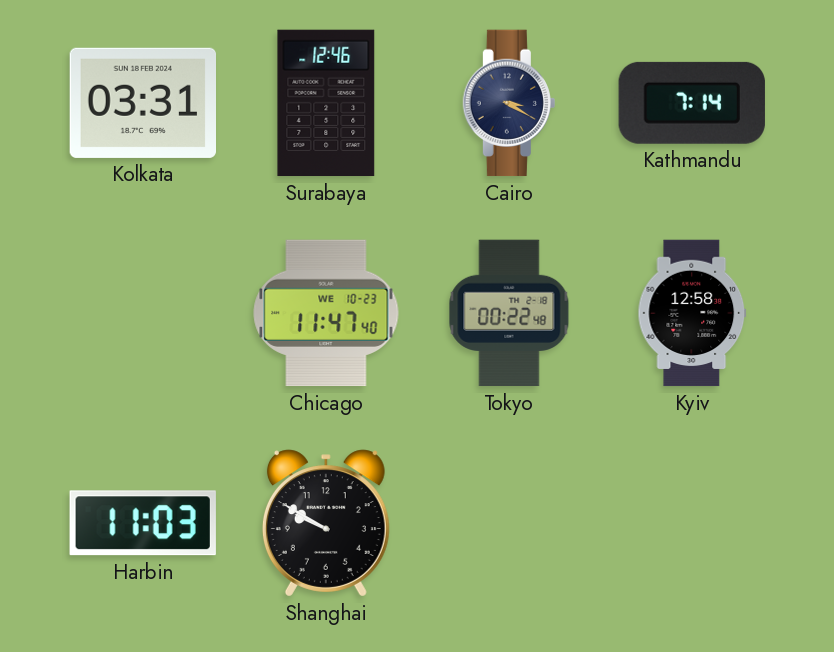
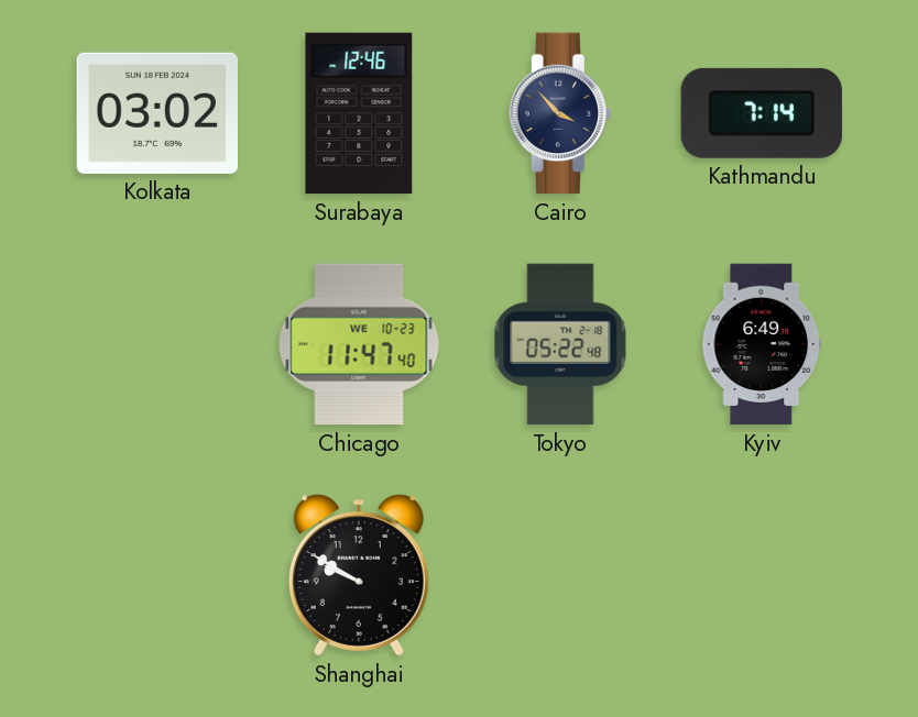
Kolkata: 03:31 -> 03:02
Cairo: 3:20 -> 3:53
Tokyo: 00:22 -> 05:22
Kyiv: 12:58 -> 6:49
Harbin: 11:03 -> none
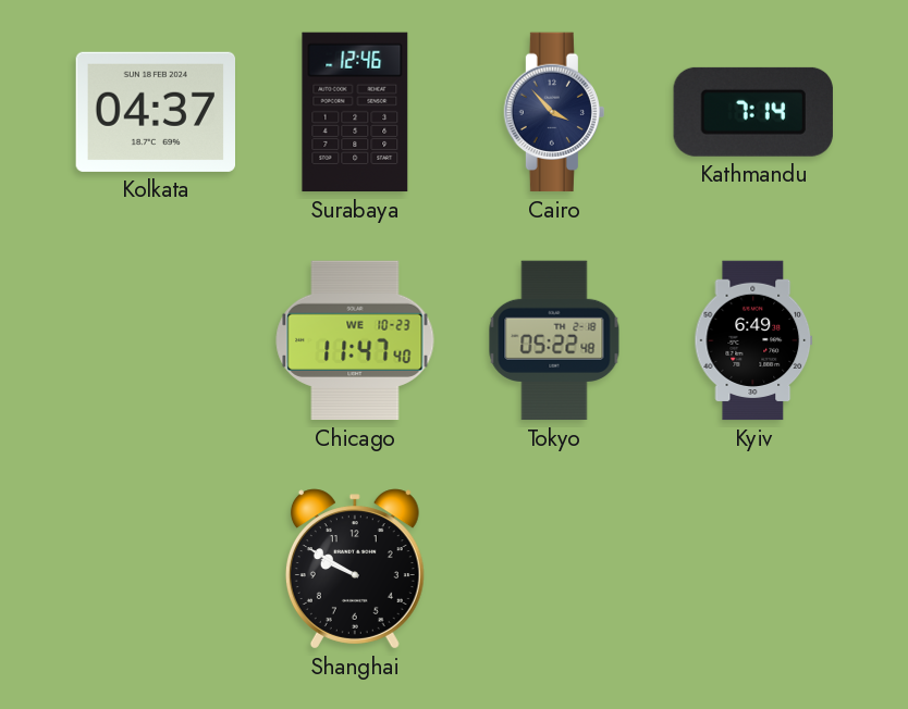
Kolkata: 03:02 -> 04:37
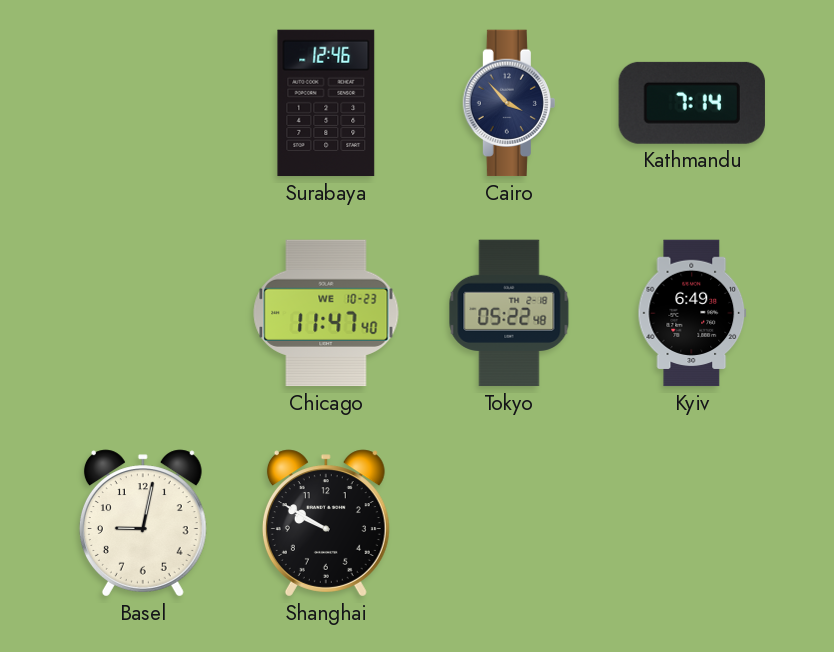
Kolkata: 04:37 -> none
Basel: none -> 9:02
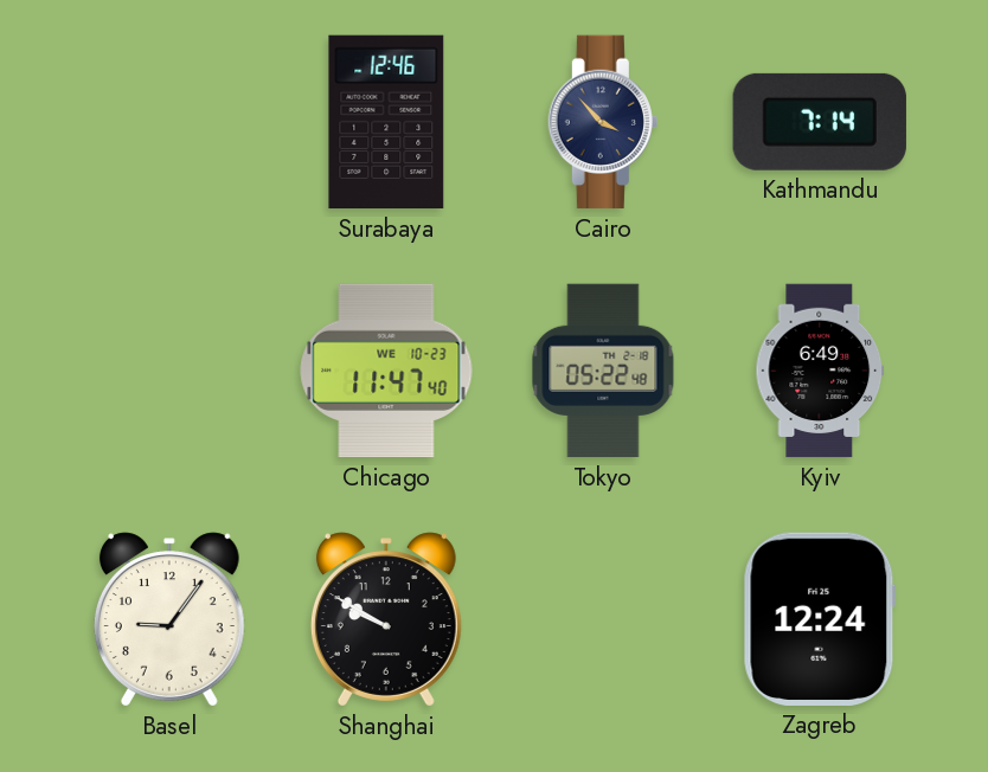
Basel: 9:02 -> 9:06
Zagreb: none -> 12:24
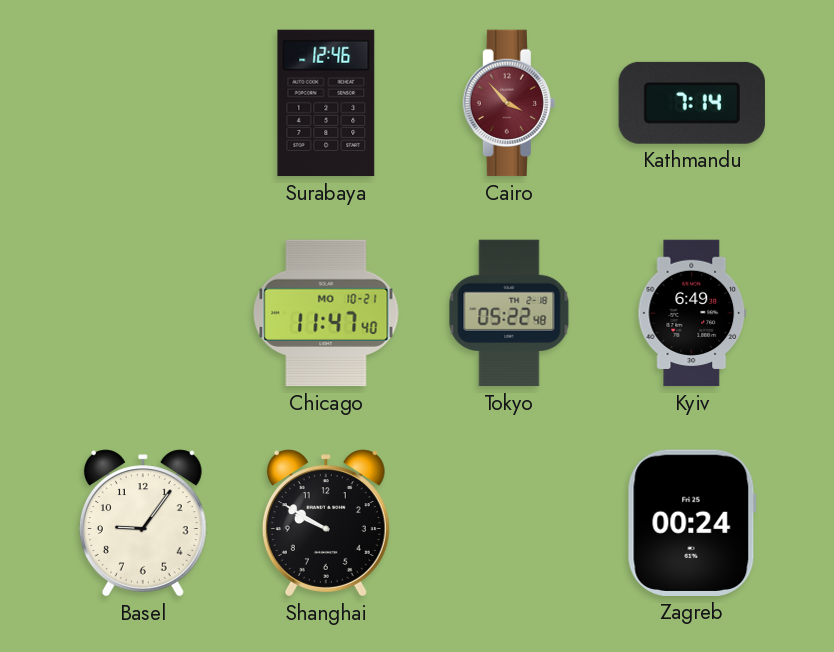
Cairo dial: navy -> burgundy
Chicago date: WE 10-23 -> MO 10-21
Zagreb: 12:24 -> 00:24
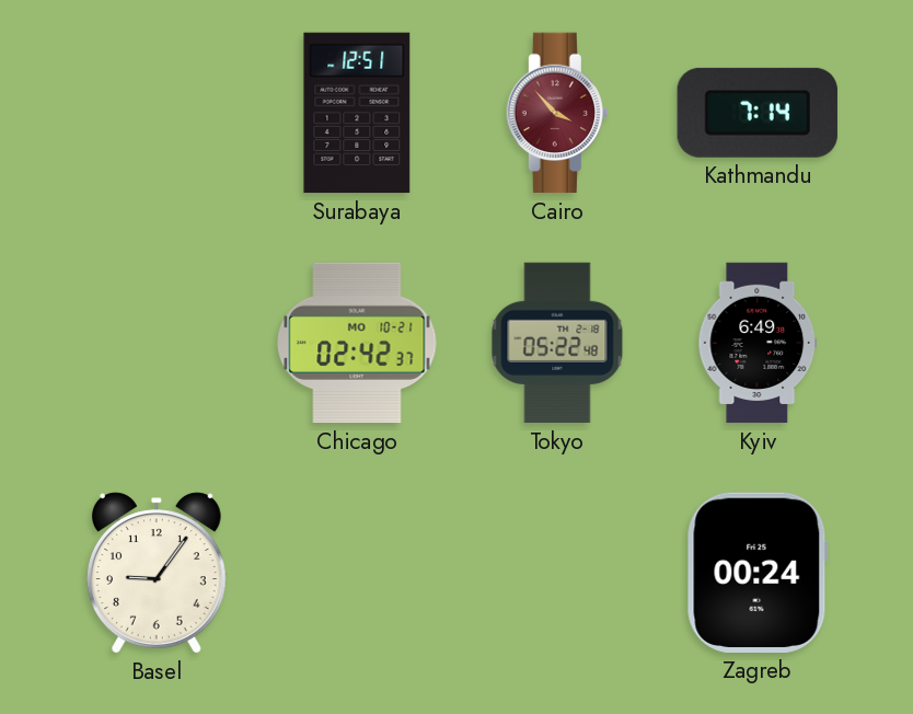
Surabaya: 12:46 -> 12:51
Chicago: 11:47 -> 02:42
Shanghai: 9:50 -> none
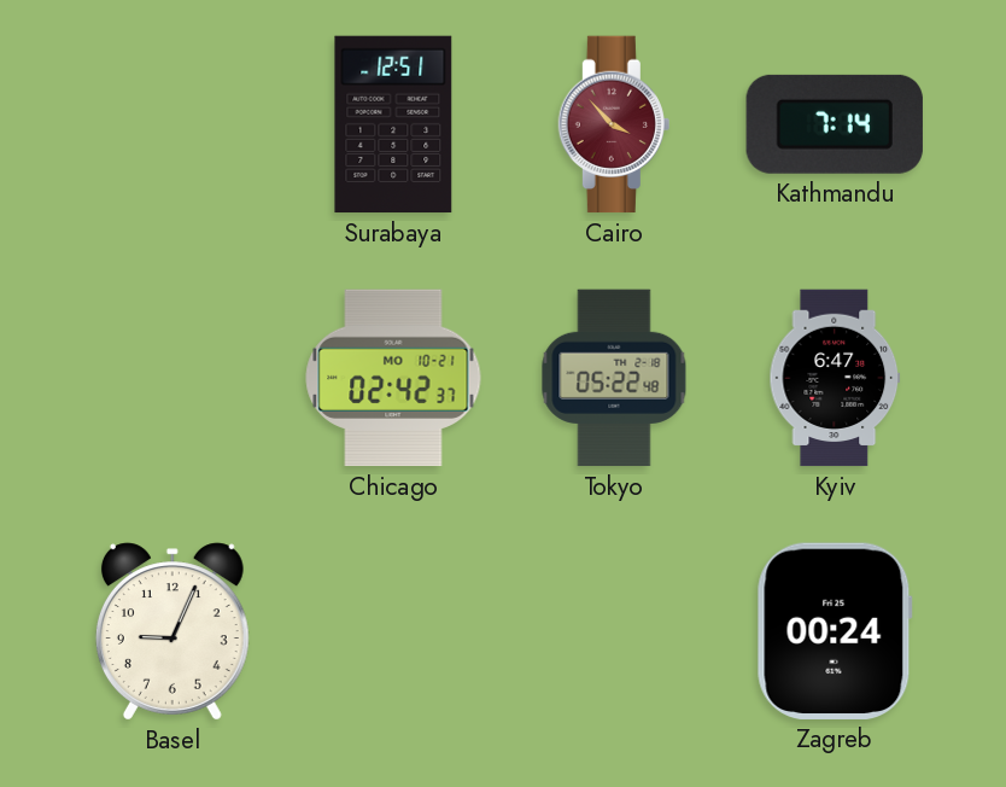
Kyiv: 6:49 -> 6:47
Basel: 9:06 -> 9:04
